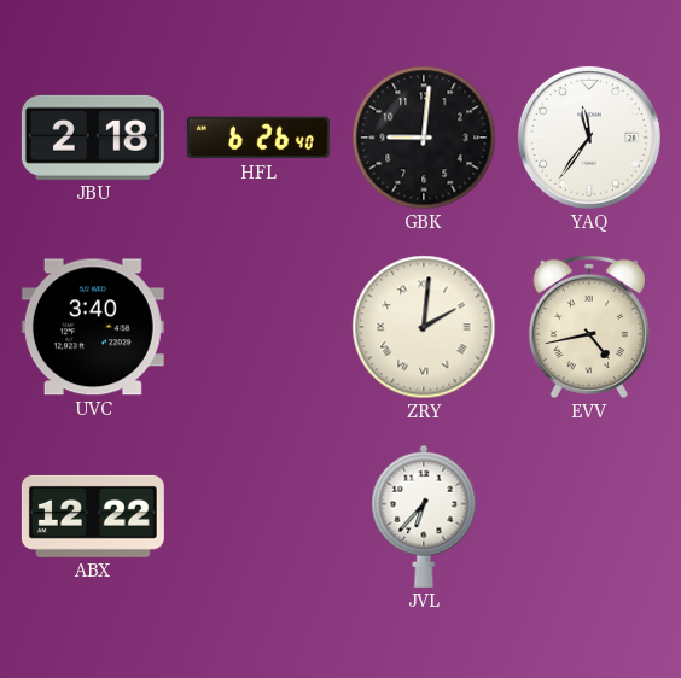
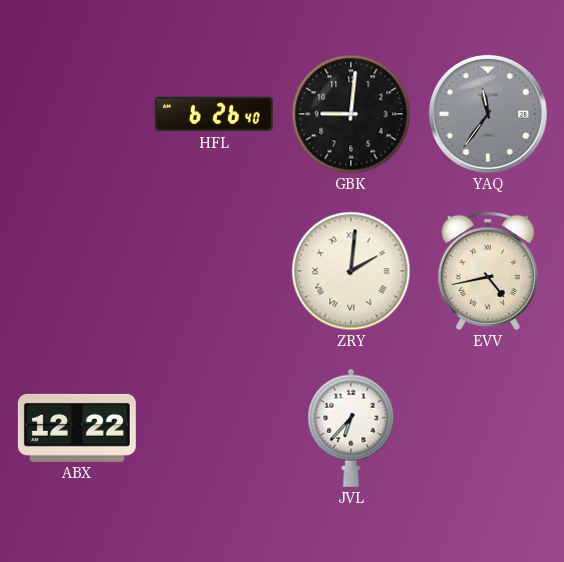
JBU: 2:18 -> none
YAQ dial: white -> grey
UVC: 3:40 -> none
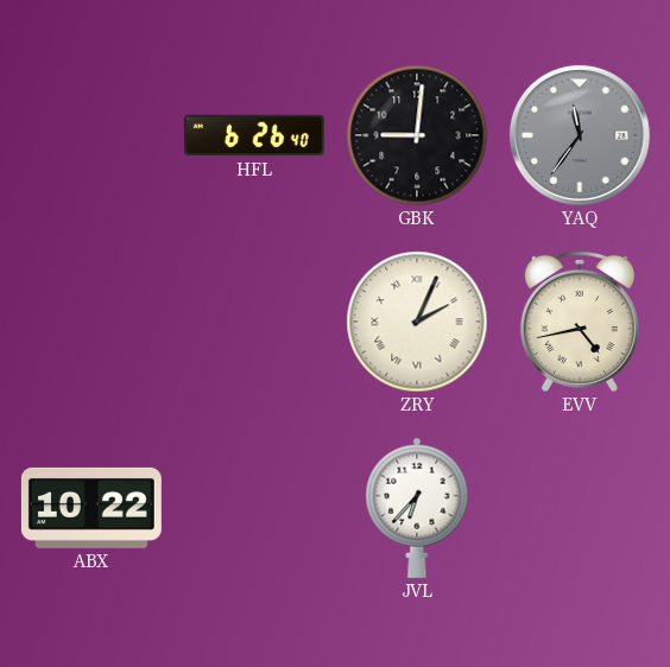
ZRY: 2:01 -> 2:04
ABX: 12:22 -> 10:22
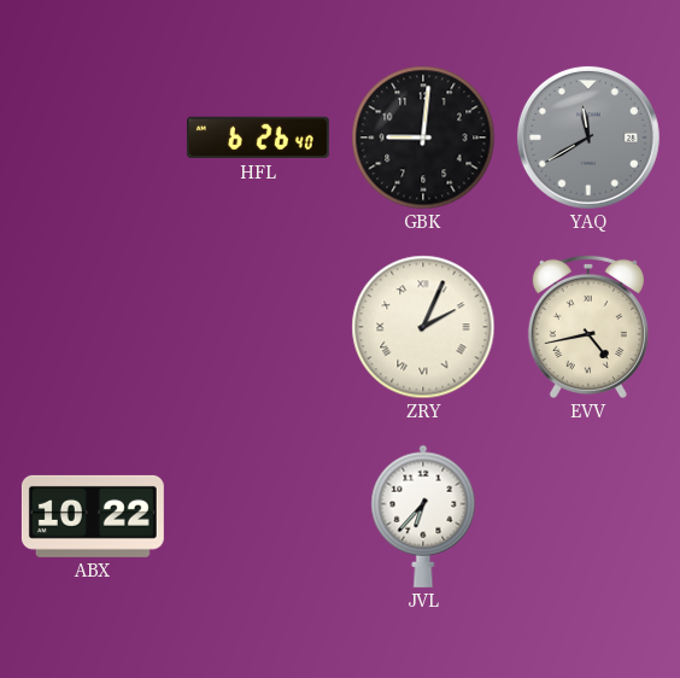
YAQ: 11:36 -> 11:40
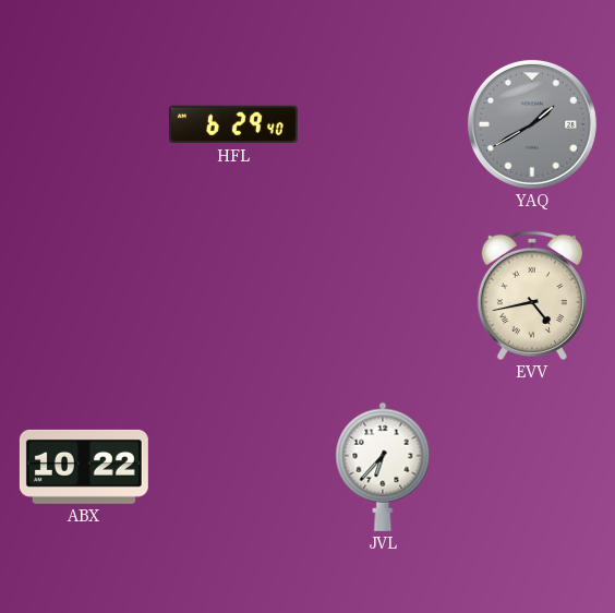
HFL: 6:26 -> 6:29
GBK: 9:01 -> none
YAQ: 11:40 -> 1:40
ZRY: 2:04 -> none
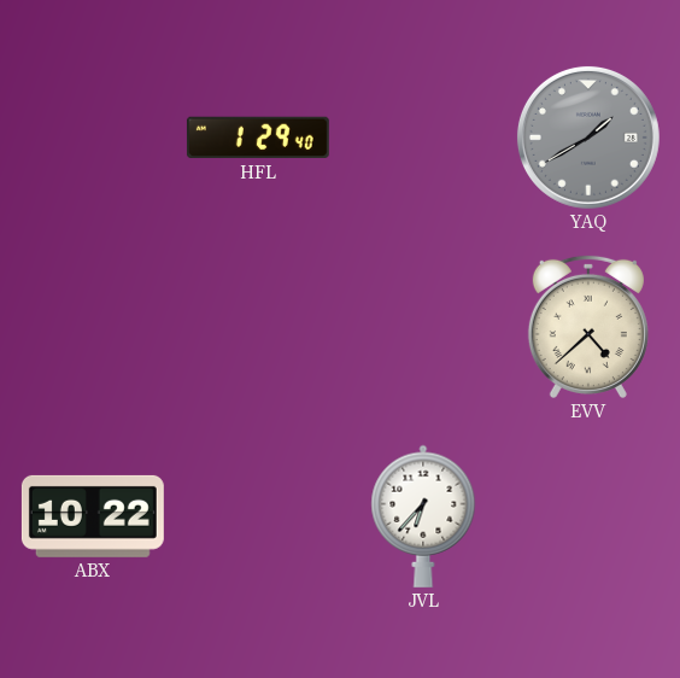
HFL: 6:29 -> 1:29
EVV: 4:43 -> 4:38
